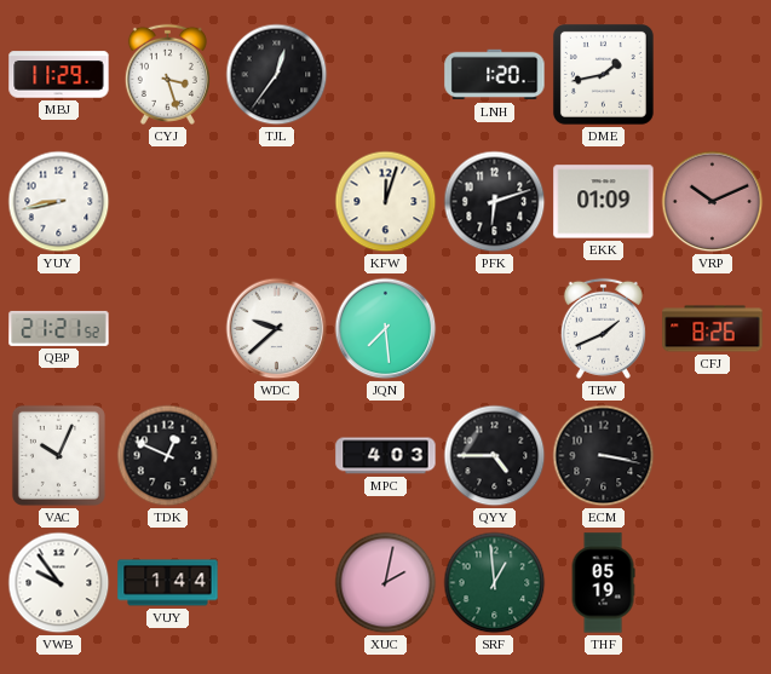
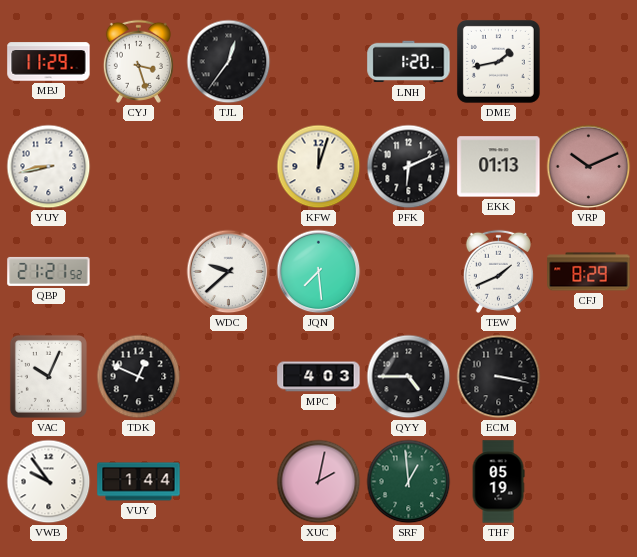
PFK: 6:12 -> 6:11
EKK: 01:09 -> 01:13
CFJ: 8:26 -> 8:29
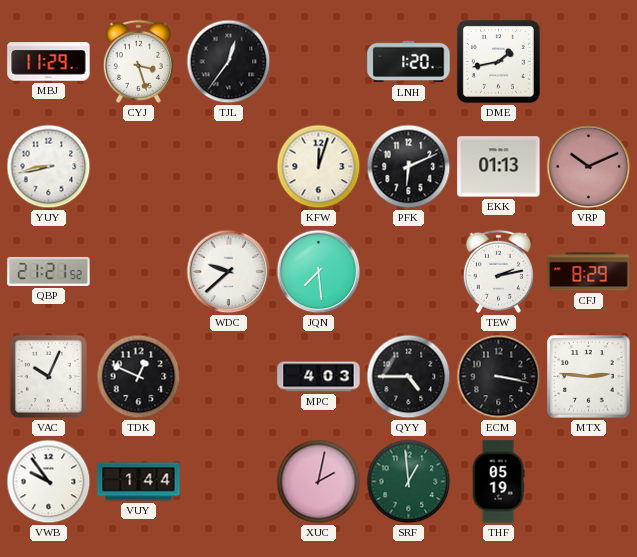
TEW: 1:41 -> 2:13
MTX: none -> 2:46
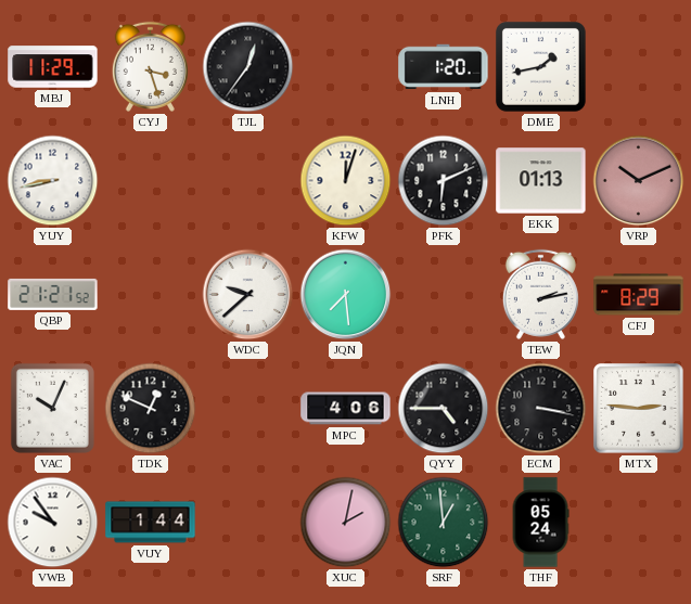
MPC: 4:03 -> 4:06
THF: 05:19 -> 05:24
